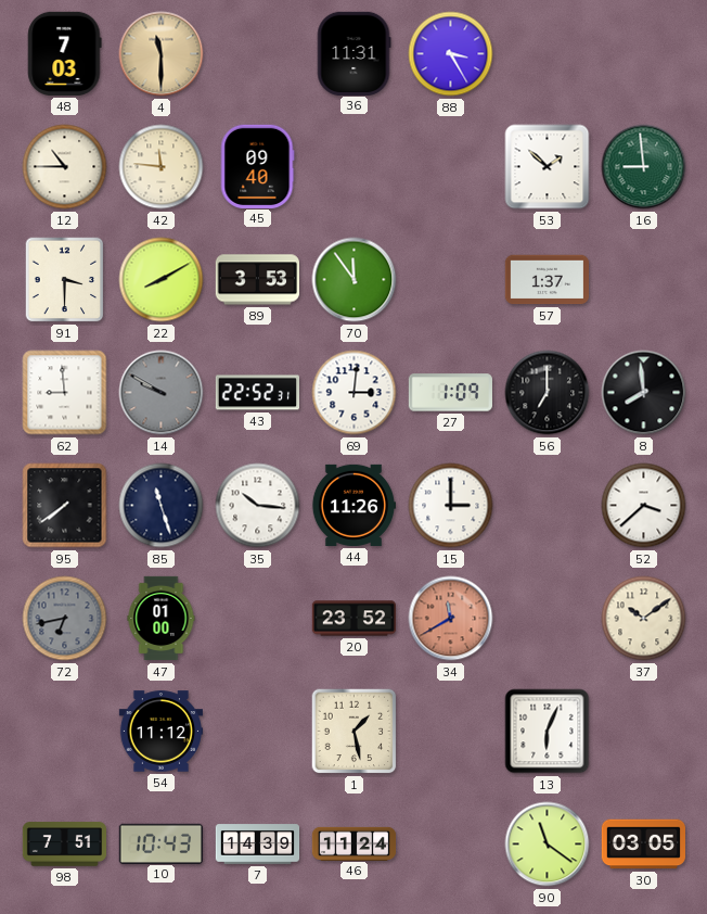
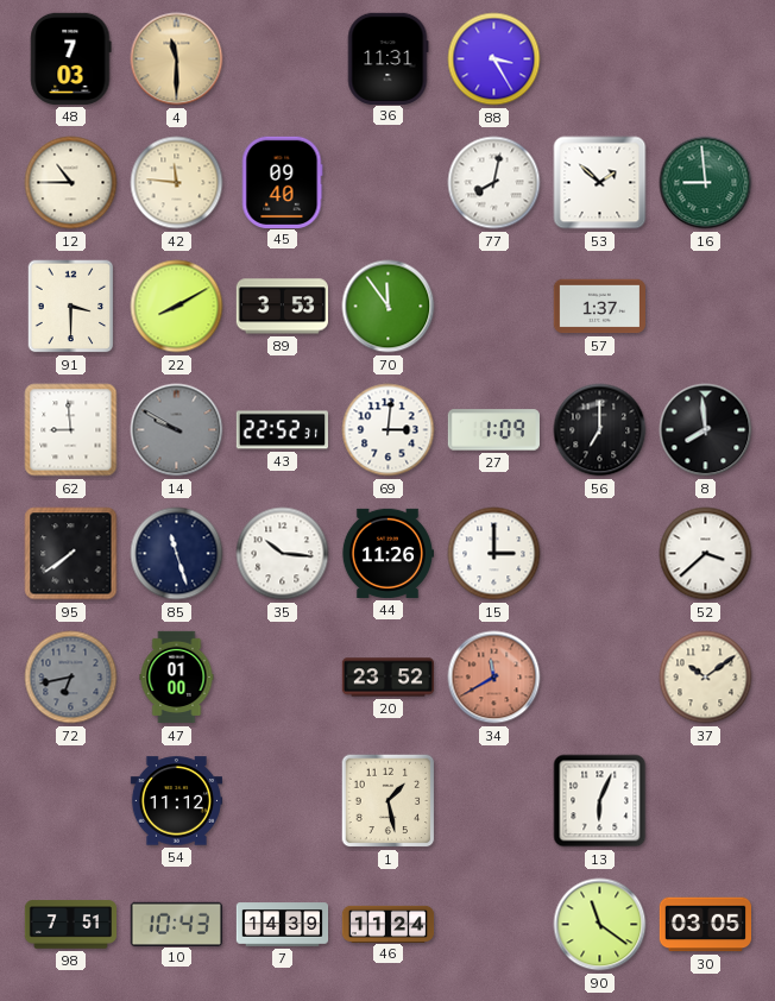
77: none -> 8:02
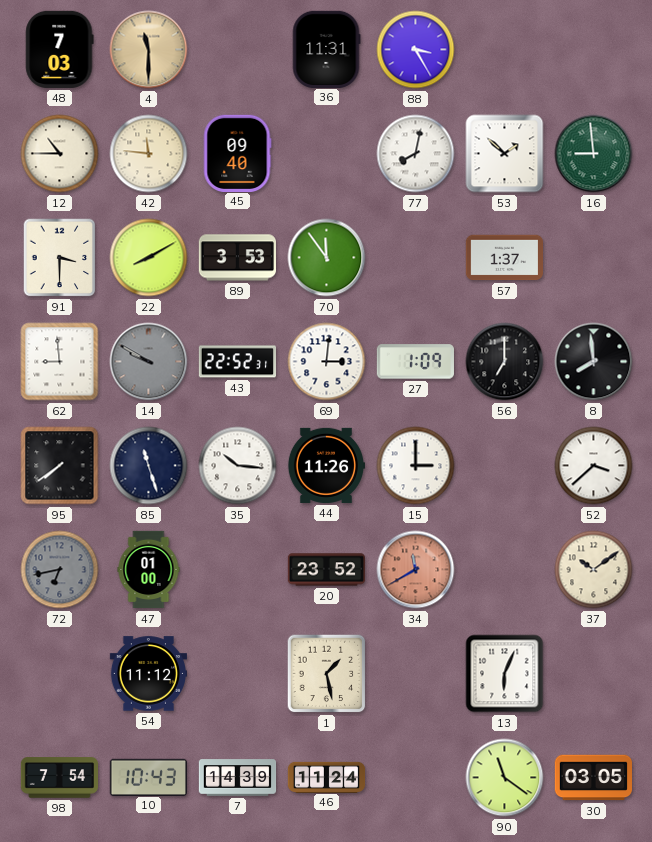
98: 7:51 -> 7:54
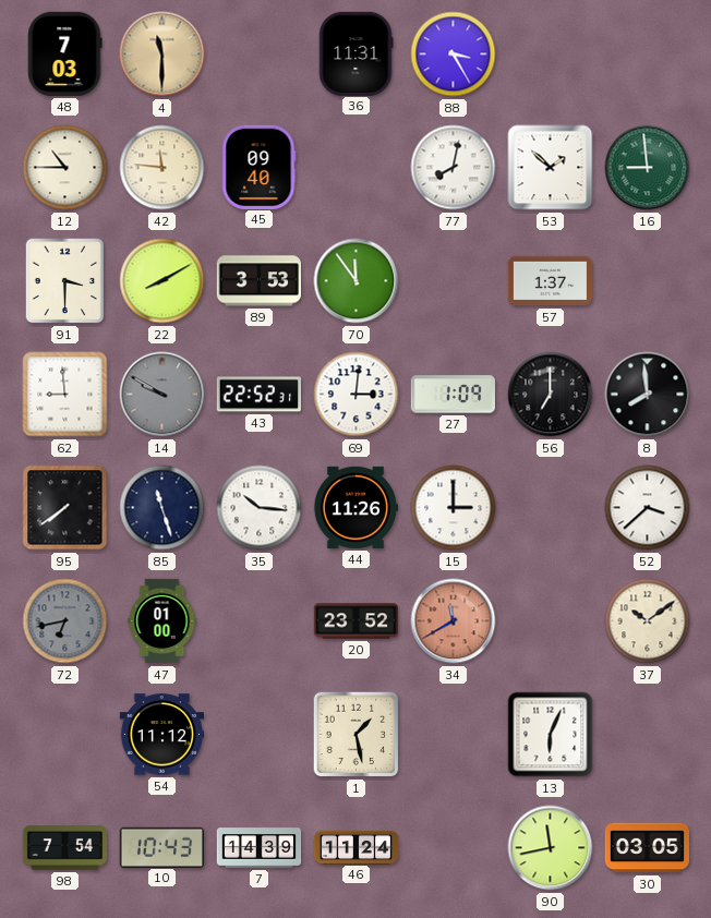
90: 11:21 -> 11:43
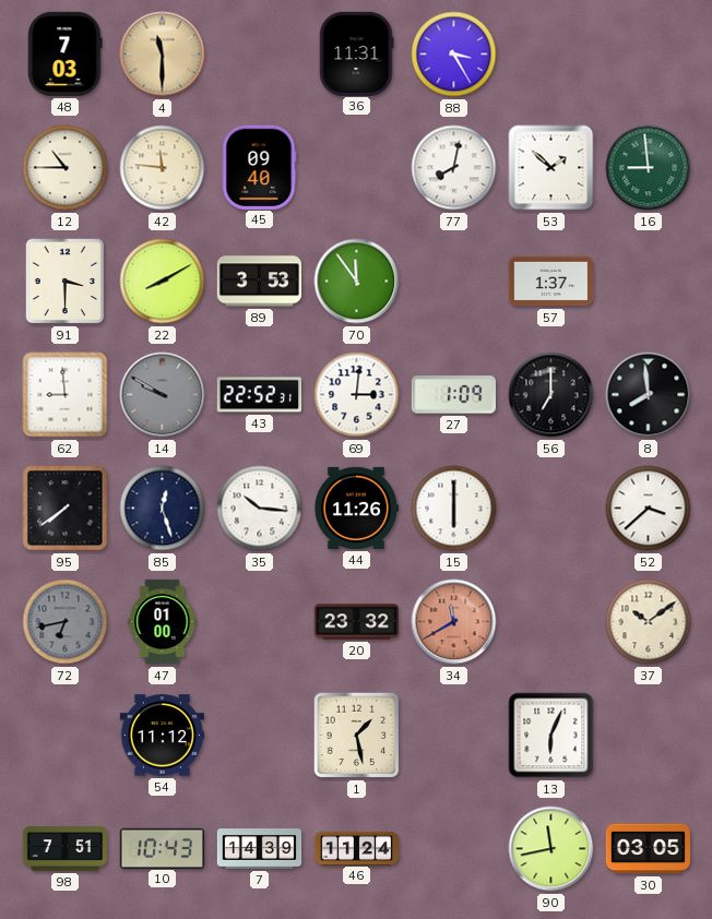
85: 11:27 -> 12:27
15: 3:00 -> 6:00
20: 23:52 -> 23:32
98: 7:54 -> 7:51
